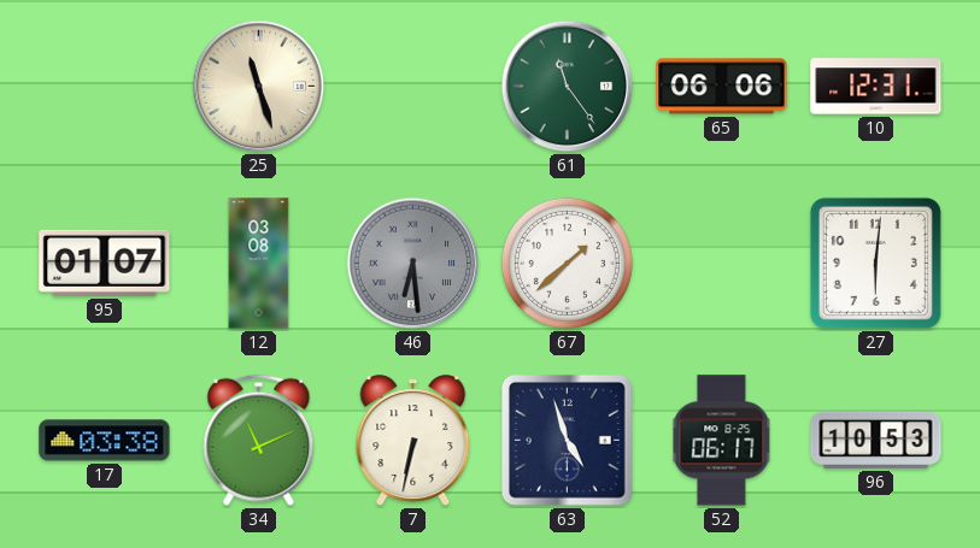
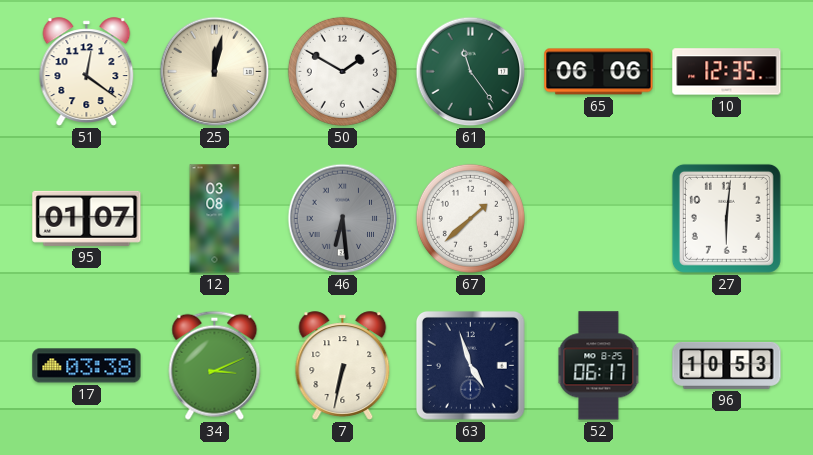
51: none -> 12:21
25: 11:27 -> 12:02
50: none -> 1:50
10: 12:31 -> 12:35
34: 11:11 -> 3:11
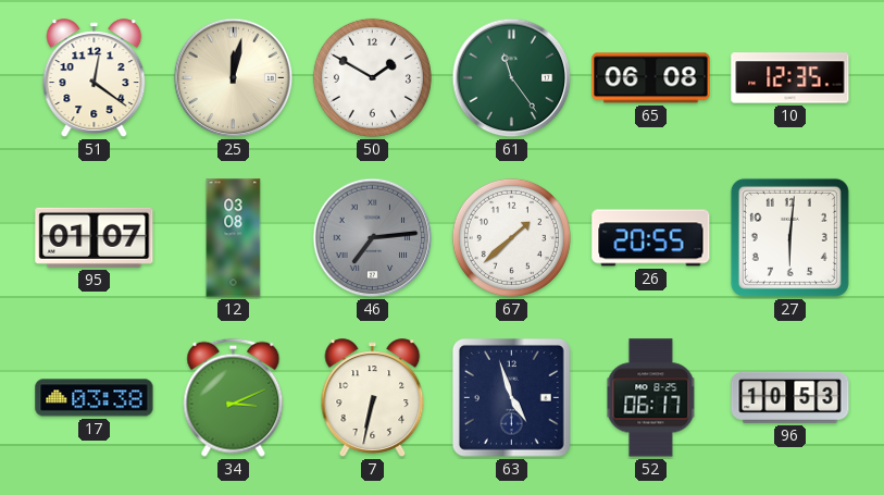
65: 06:06 -> 06:08
46: 6:29 -> 7:14
26: none -> 20:55
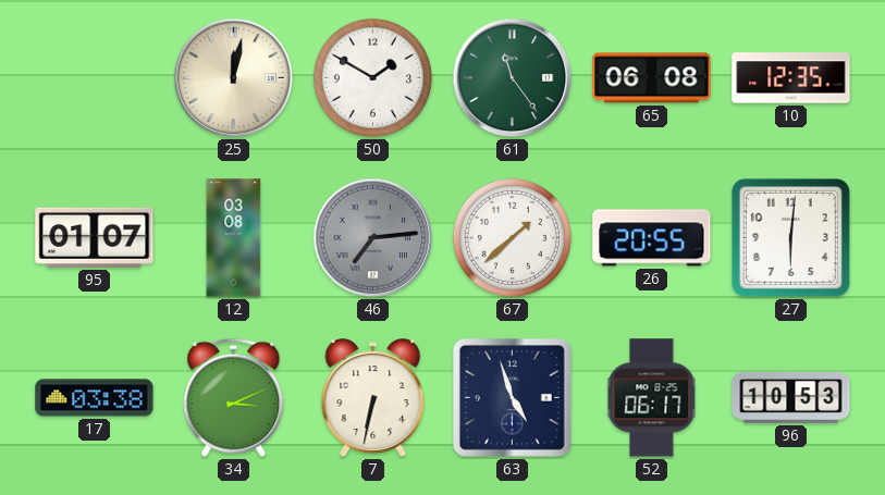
51: 12:21 -> none
